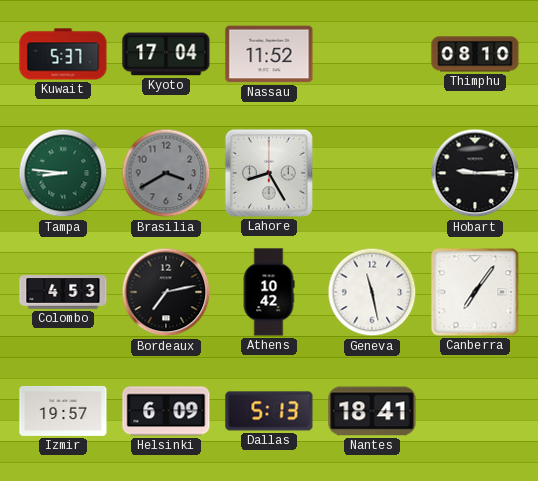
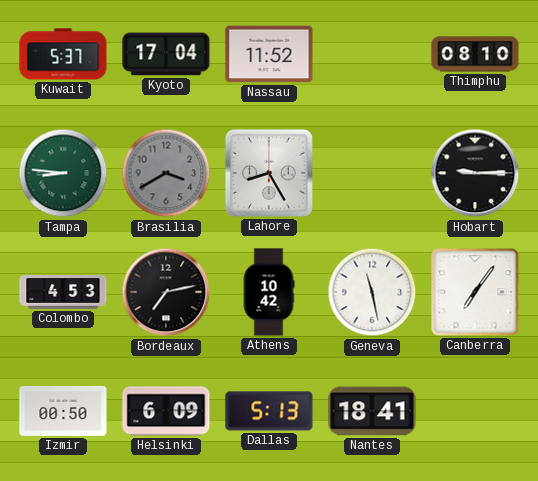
Izmir: 19:57 -> 00:50
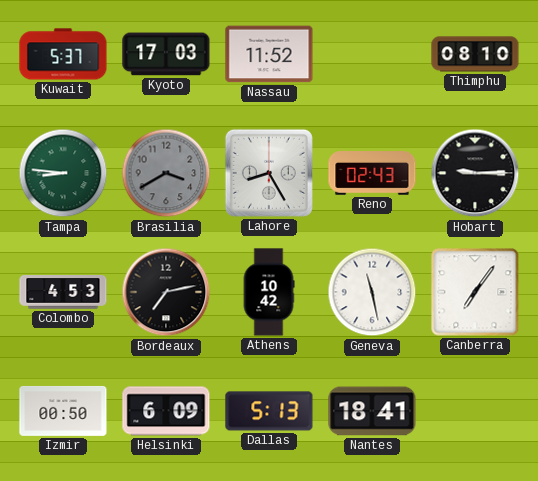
Kyoto: 17:04 -> 17:03
Reno: none -> 02:43
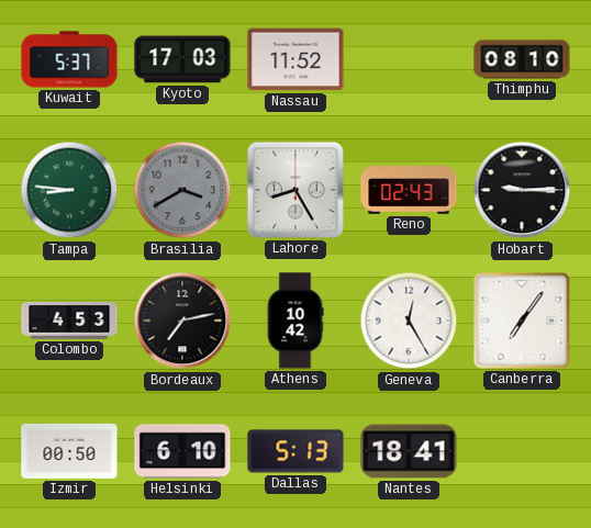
Geneva: 11:28 -> 12:25
Helsinki: 6:09 -> 6:10
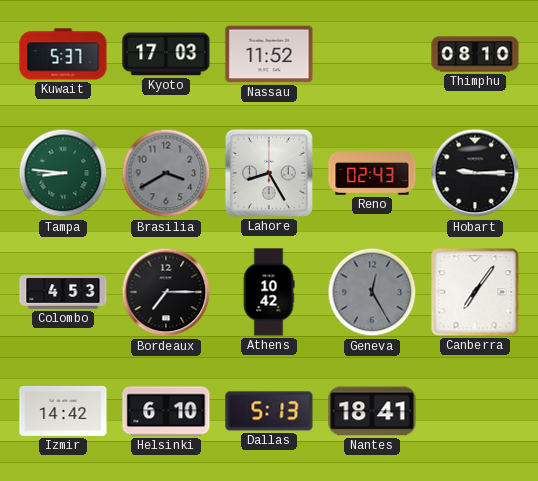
Bordeaux: 7:13 -> 7:15
Geneva dial: white -> grey
Izmir: 00:50 -> 14:42
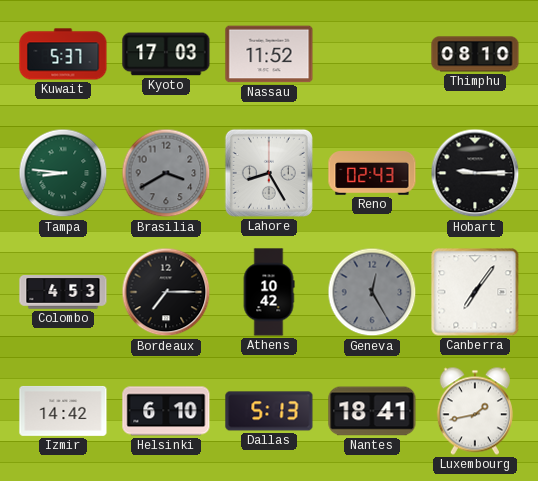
Luxembourg: none -> 1:43
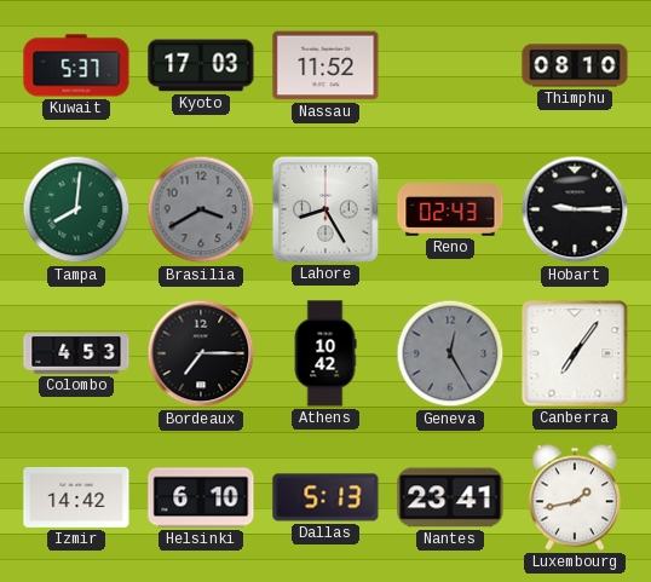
Tampa: 8:46 -> 8:01
Nantes: 18:41 -> 23:41
